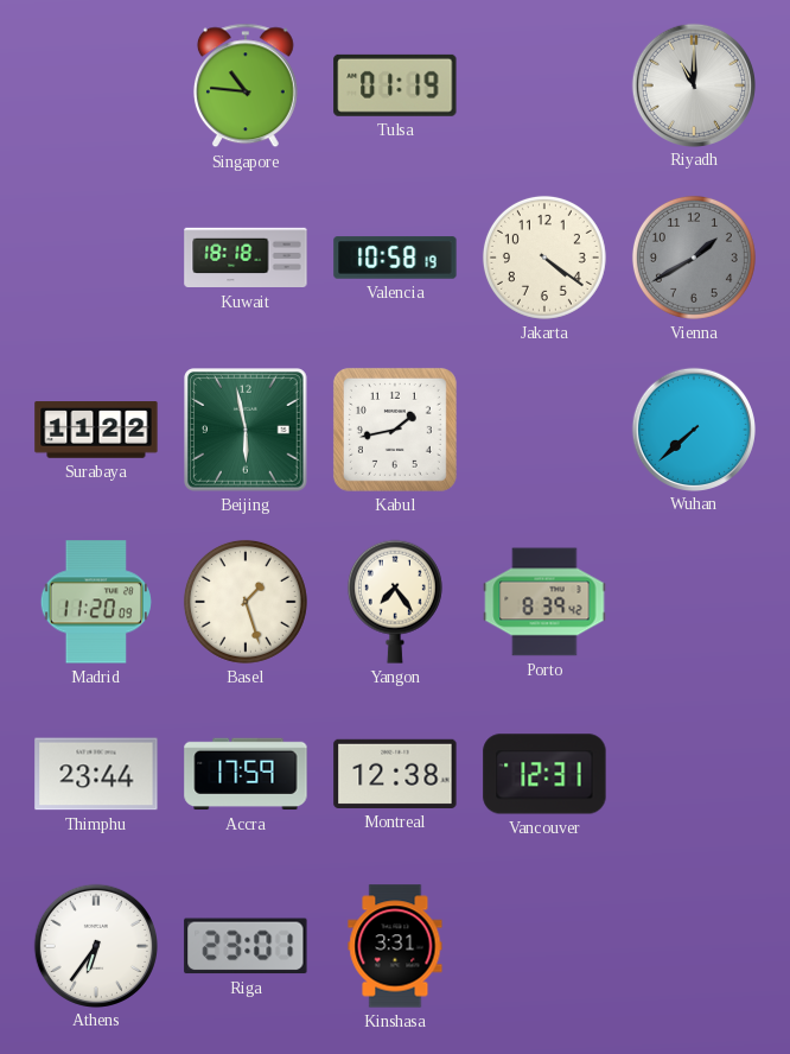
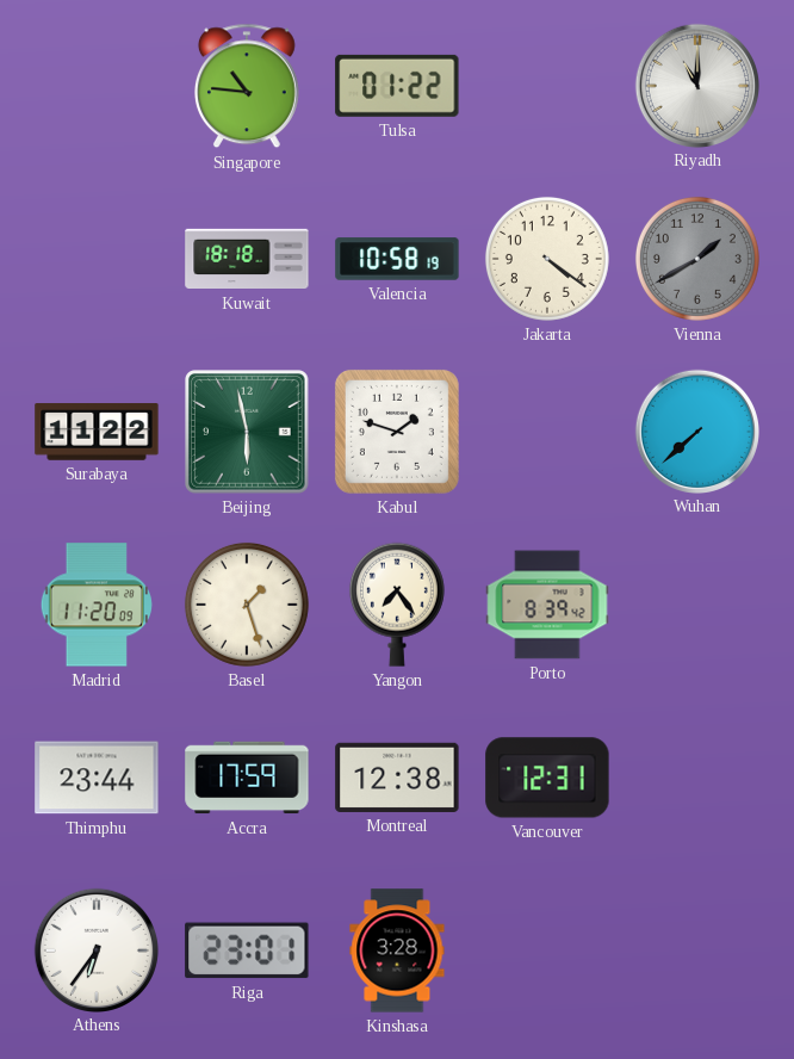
Tulsa: 01:19 -> 01:22
Kabul: 1:43 -> 1:48
Kinshasa: 3:31 -> 3:28
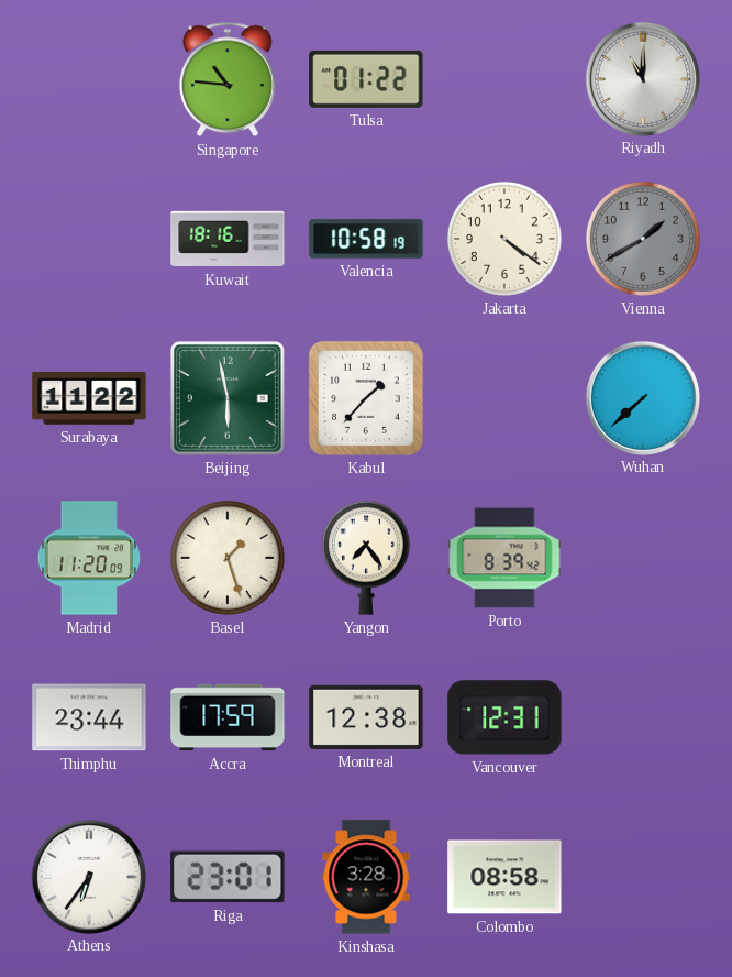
Kuwait: 18:18 -> 18:16
Kabul: 1:48 -> 1:37
Colombo: none -> 08:58
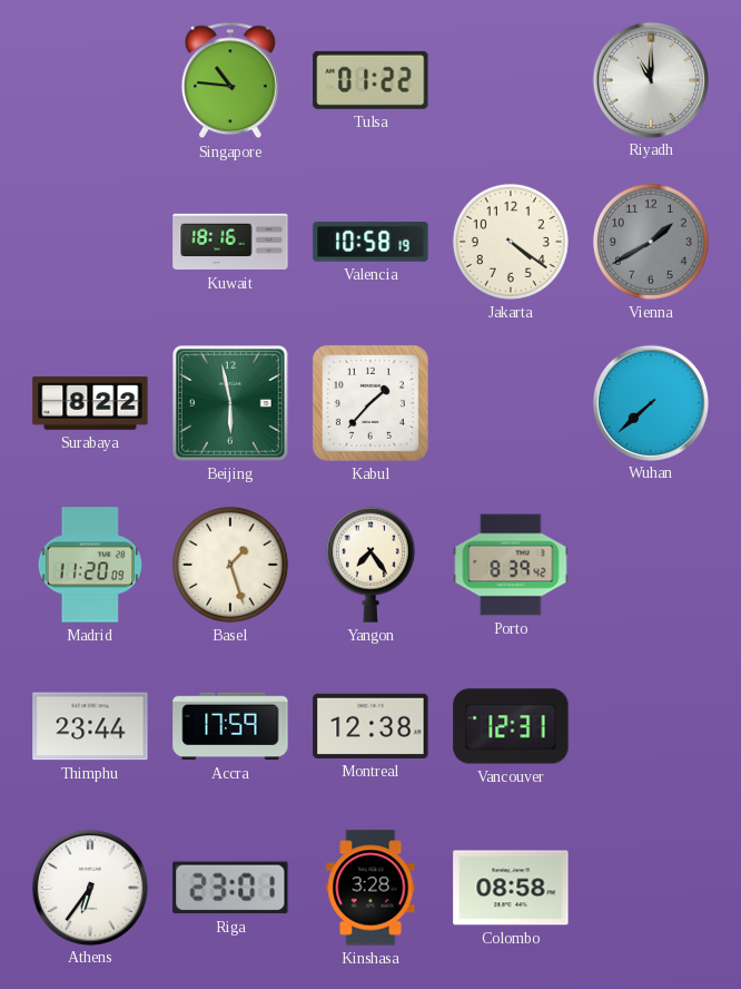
Surabaya: 11:22 -> 8:22
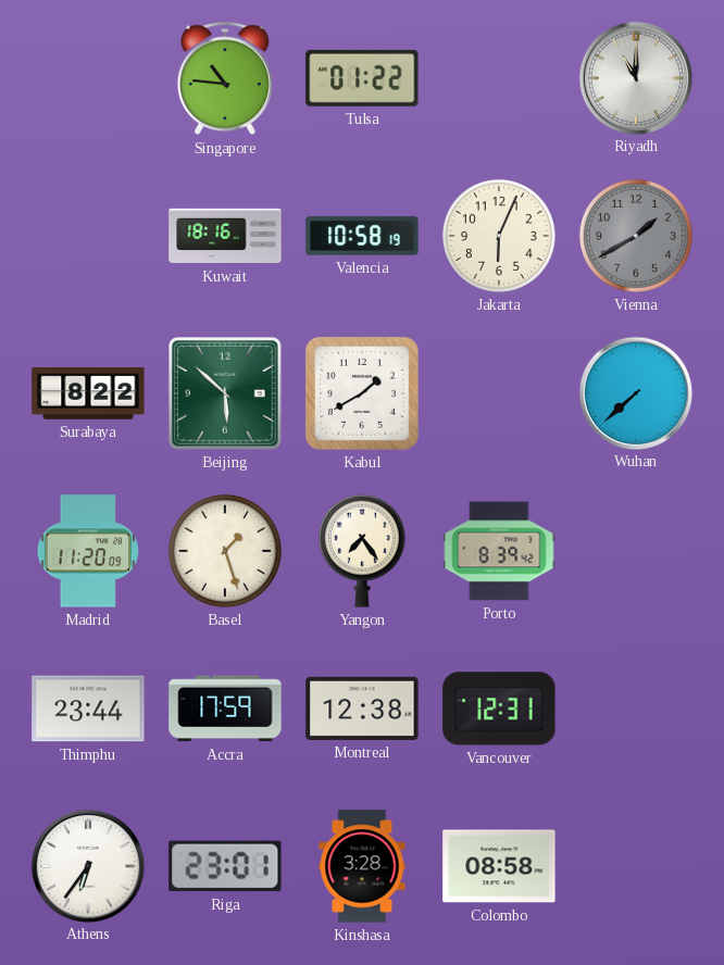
Jakarta: 4:21 -> 6:04
Beijing: 5:58 -> 5:52
Kabul: 1:37 -> 1:40
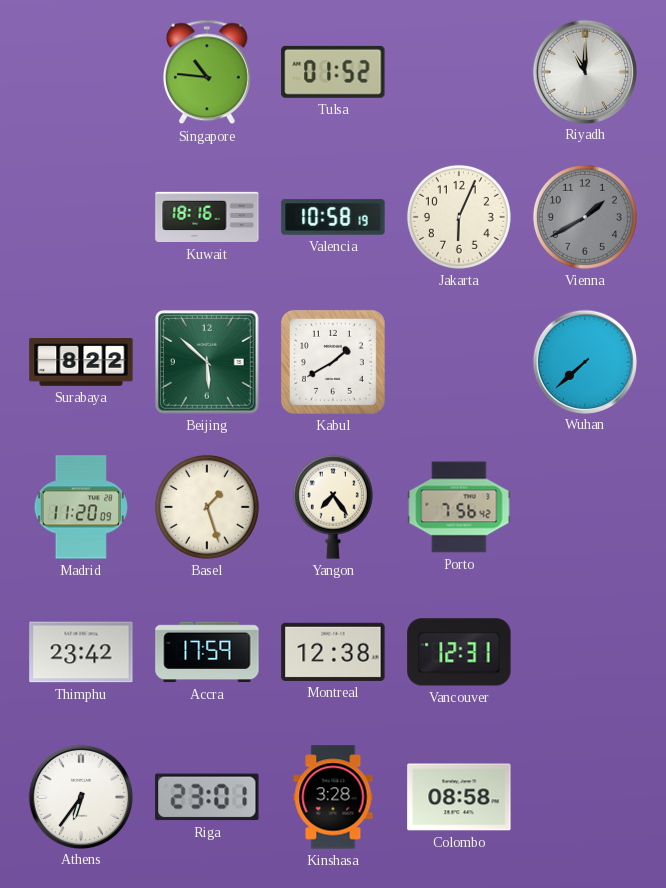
Tulsa: 01:22 -> 01:52
Porto: 8:39 -> 7:56
Thimphu: 23:44 -> 23:42
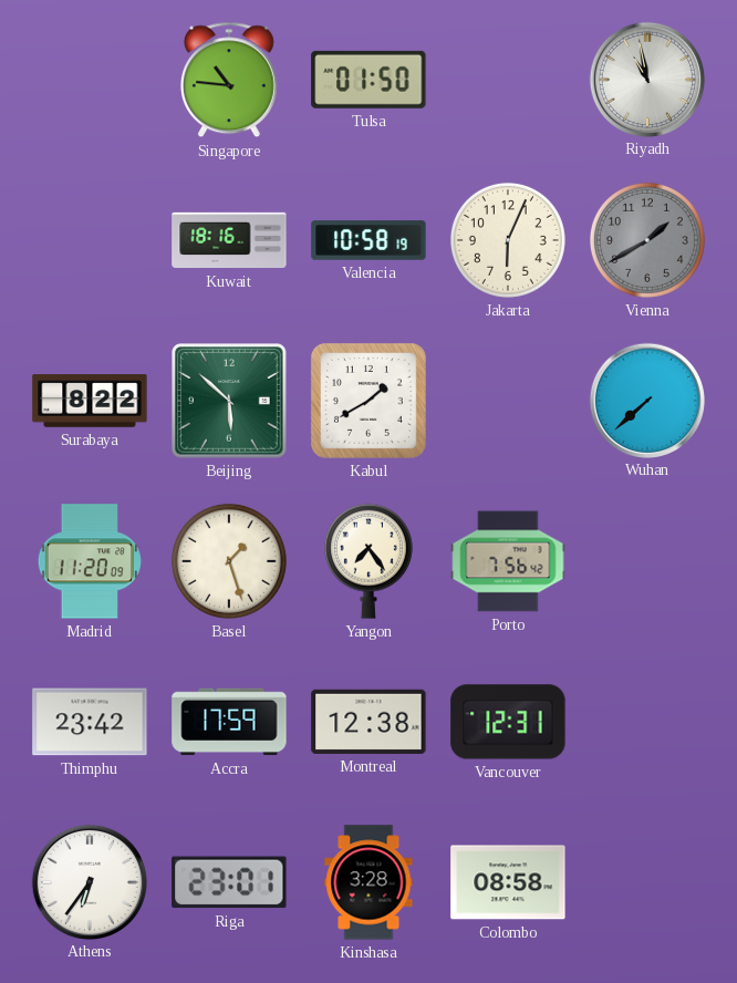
Tulsa: 01:52 -> 01:50
Riyadh: 11:00 -> 10:58
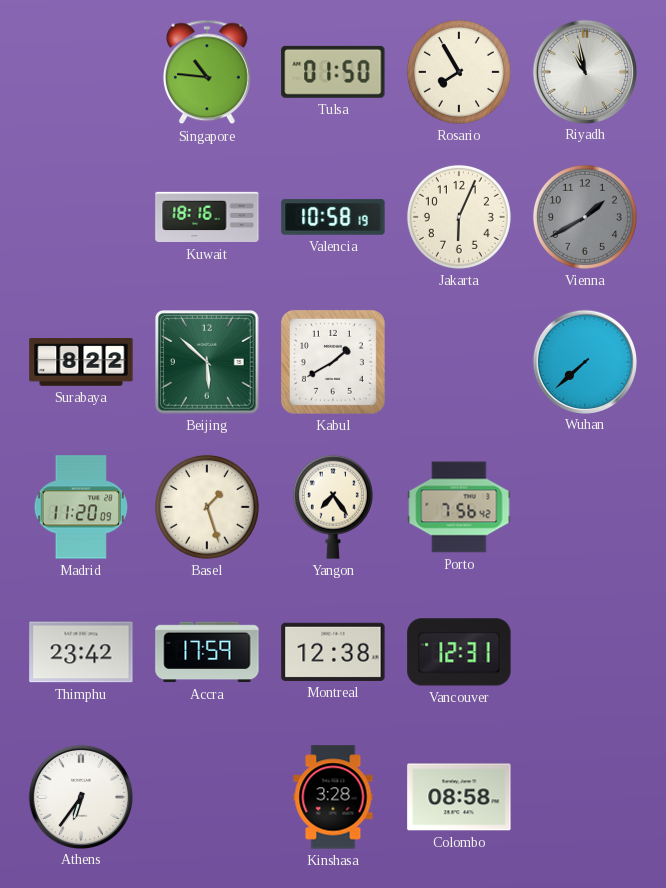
Rosario: none -> 7:55
Riga: 23:01 -> none
